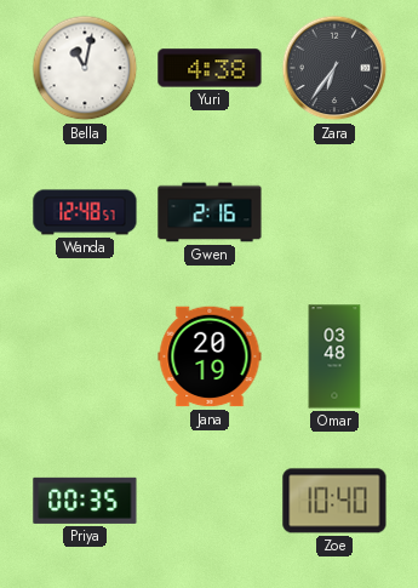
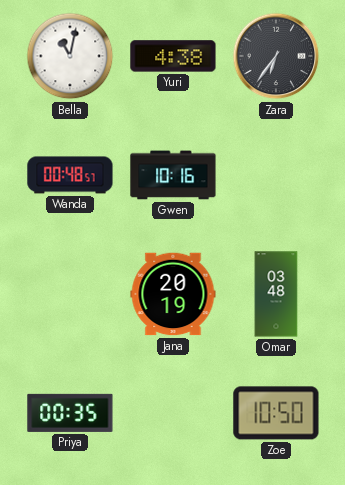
Wanda: 12:48 -> 00:48
Gwen: 2:16 -> 10:16
Zoe: 10:40 -> 10:50
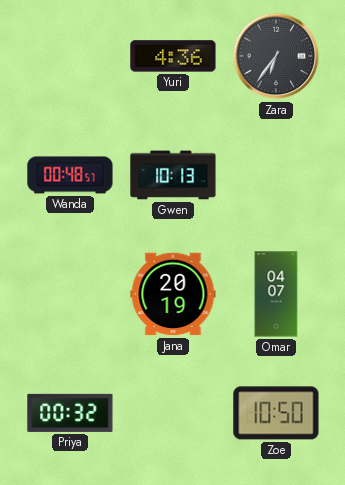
Bella: 11:02 -> none
Yuri: 4:38 -> 4:36
Gwen: 10:16 -> 10:13
Omar: 03:48 -> 04:07
Priya: 00:35 -> 00:32
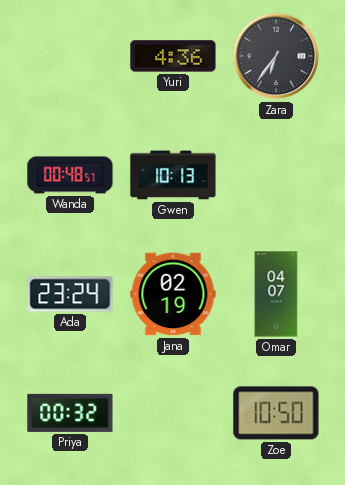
Ada: none -> 23:24
Jana: 20:19 -> 02:19
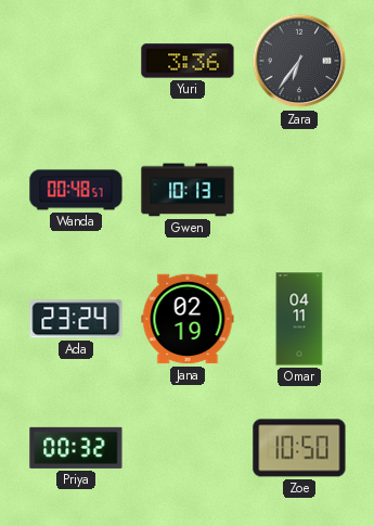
Yuri: 4:36 -> 3:36
Omar: 04:07 -> 04:11
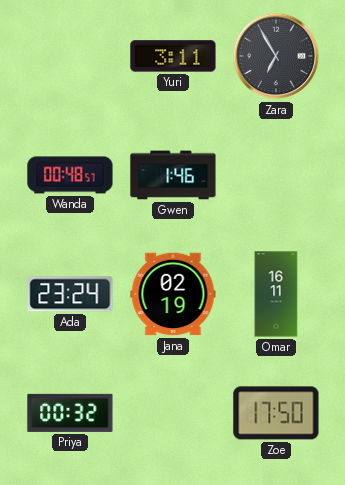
Yuri: 3:36 -> 3:11
Zara: 6:36 -> 6:55
Gwen: 10:13 -> 1:46
Omar: 04:11 -> 16:11
Zoe: 10:50 -> 17:50
